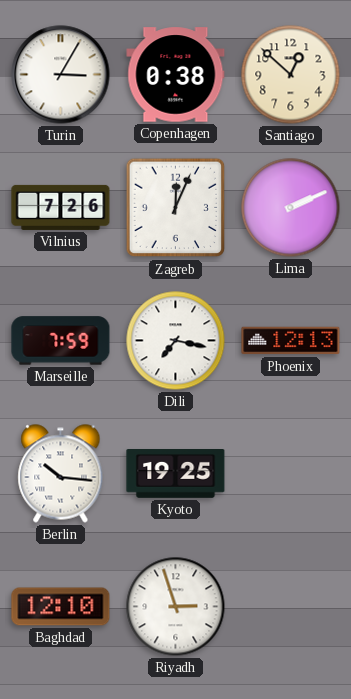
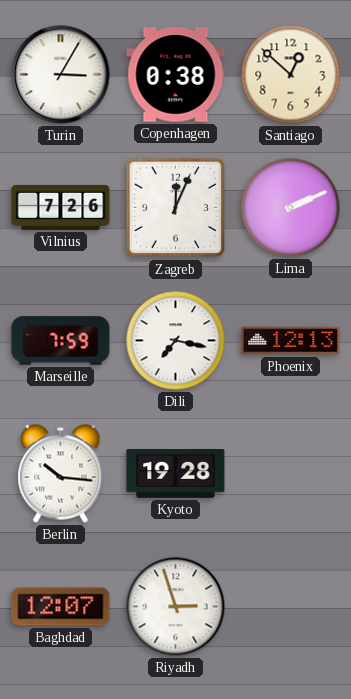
Kyoto: 19:25 -> 19:28
Baghdad: 12:10 -> 12:07
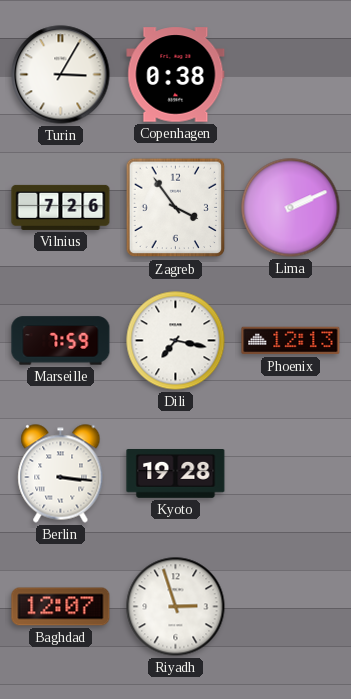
Santiago: 12:52 -> none
Zagreb: 12:04 -> 3:54
Berlin: 10:16 -> 3:16
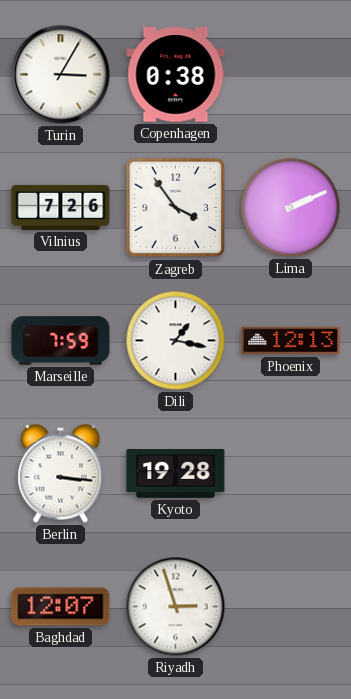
Dili: 7:17 -> 1:17
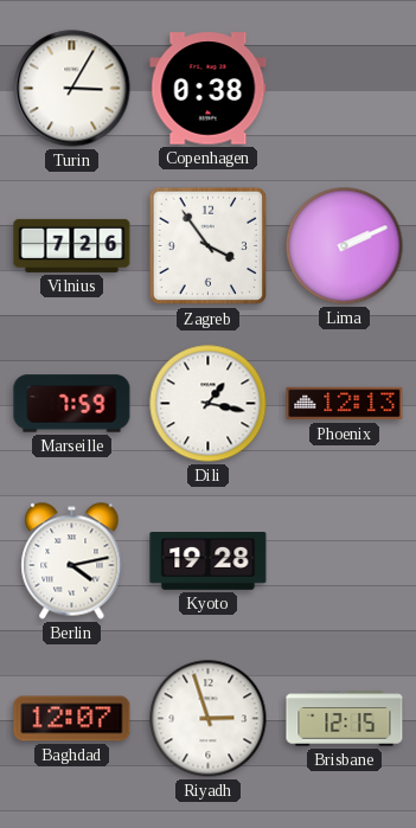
Berlin: 3:16 -> 4:13
Brisbane: none -> 12:15
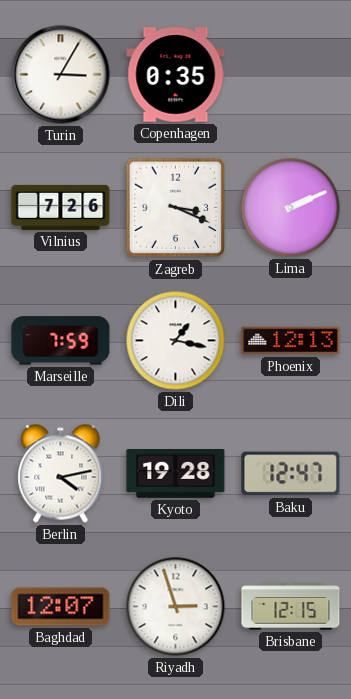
Copenhagen: 0:38 -> 0:35
Zagreb: 3:54 -> 3:19
Baku: none -> 12:47
